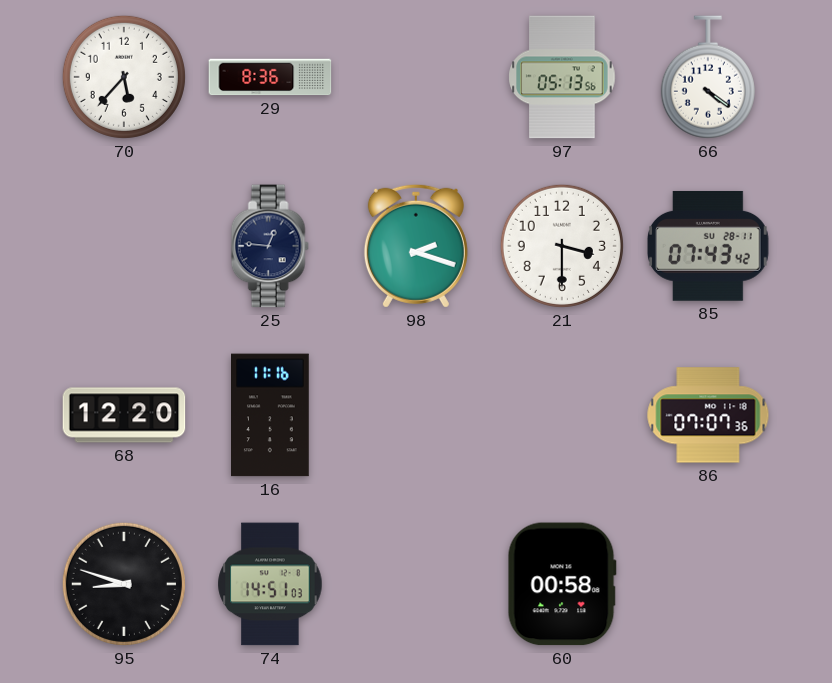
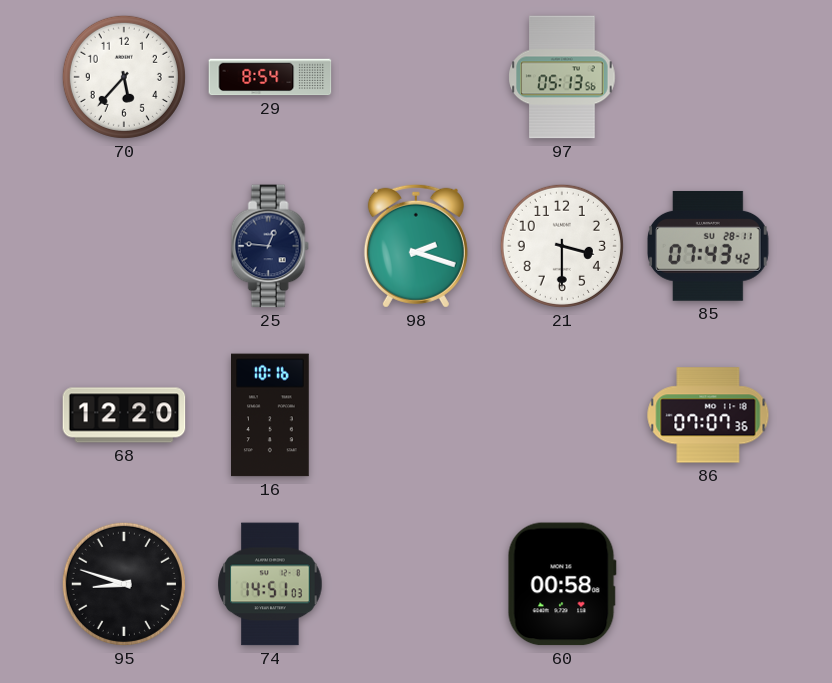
29: 8:36 -> 8:54
66: 4:21 -> none
16: 11:16 -> 10:16
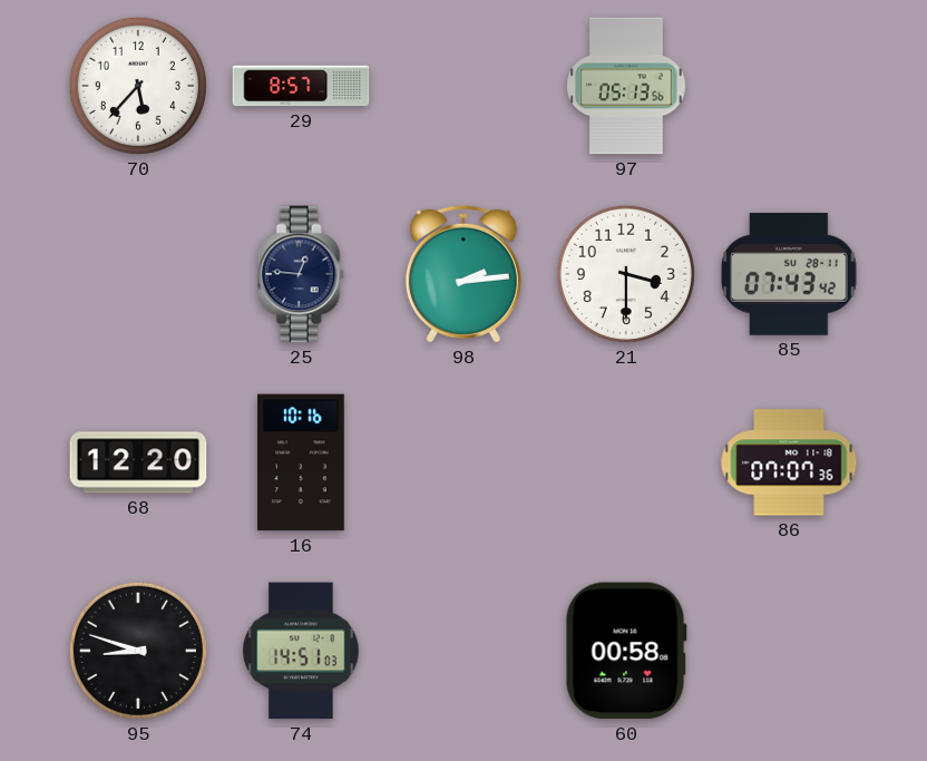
29: 8:54 -> 8:57
98: 2:18 -> 2:14
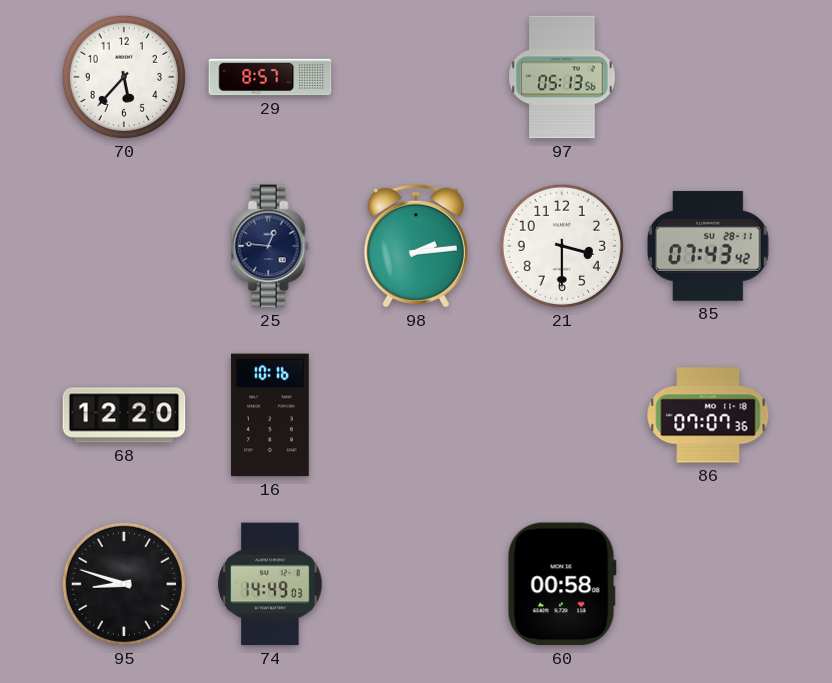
74: 14:51 -> 14:49
